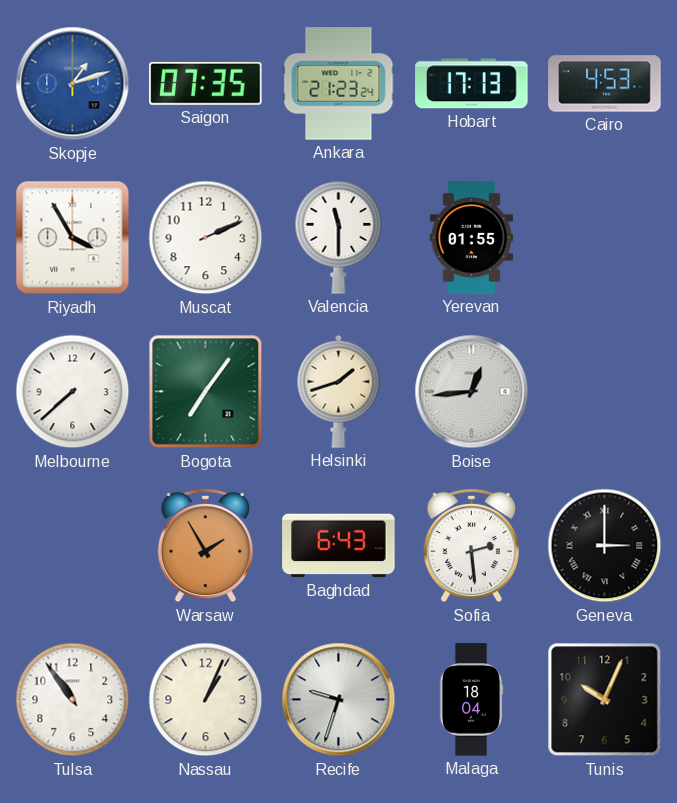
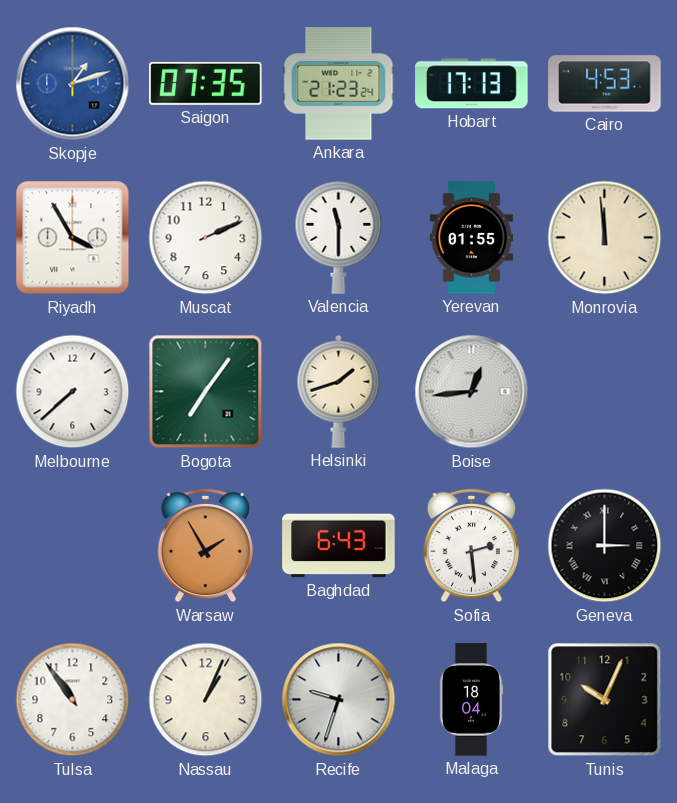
Monrovia: none -> 11:59
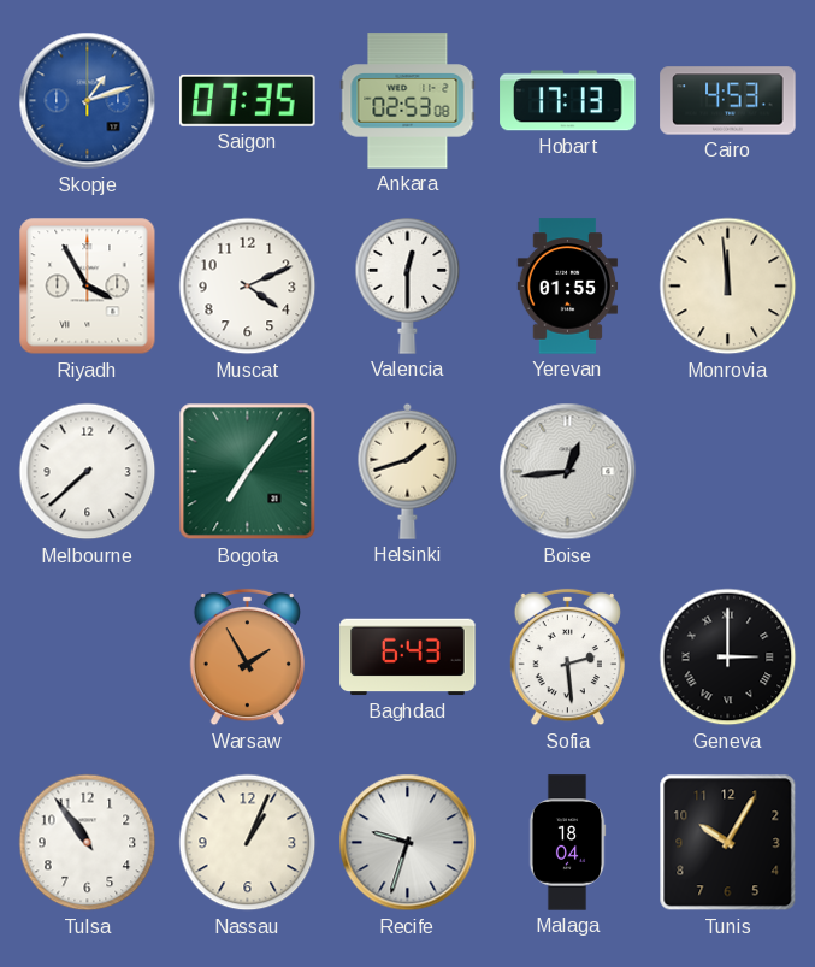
Ankara: 21:23 -> 02:53
Muscat: 2:11 -> 4:11
Valencia: 11:30 -> 12:30
Tunis: 10:04 -> 10:05
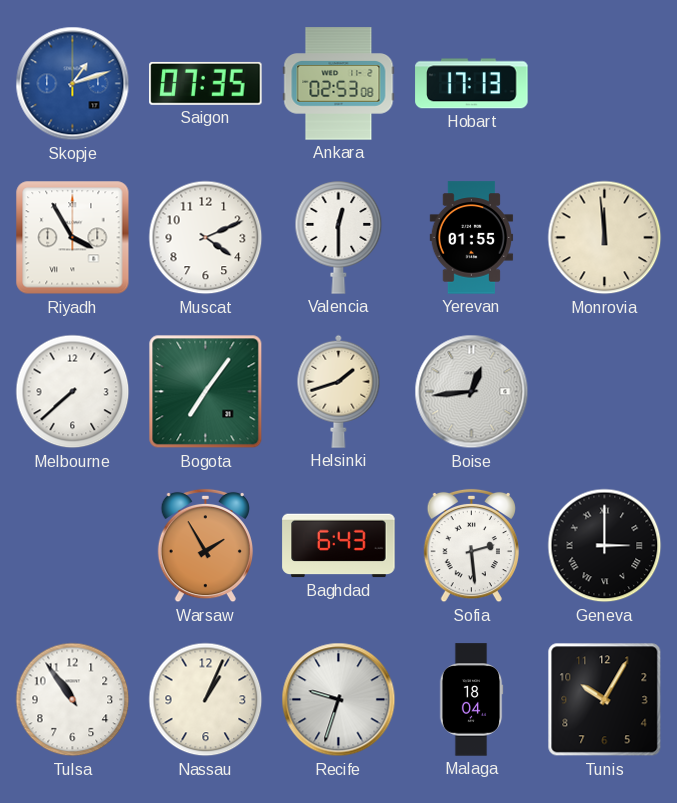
Cairo: 4:53 -> none
